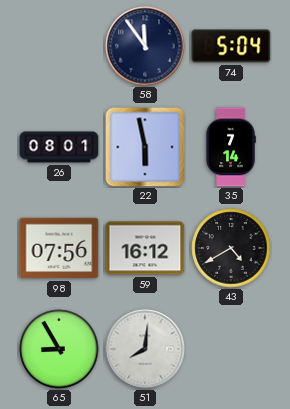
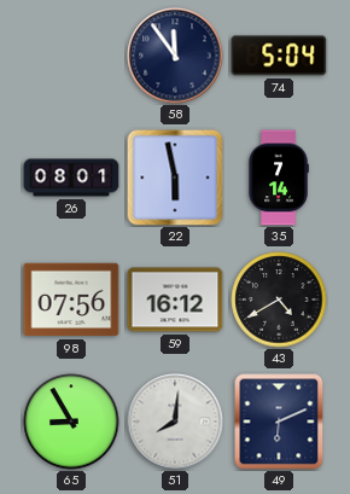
49: none -> 6:11
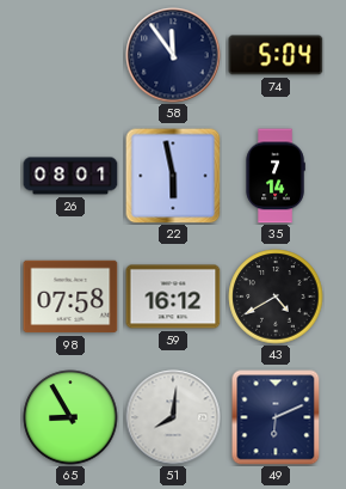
98: 07:56 -> 07:58
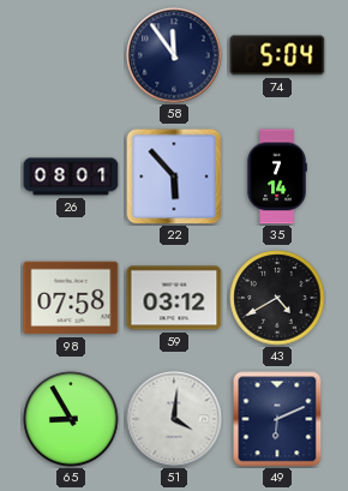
22: 5:58 -> 5:53
59: 16:12 -> 03:12
51: 8:01 -> 4:01
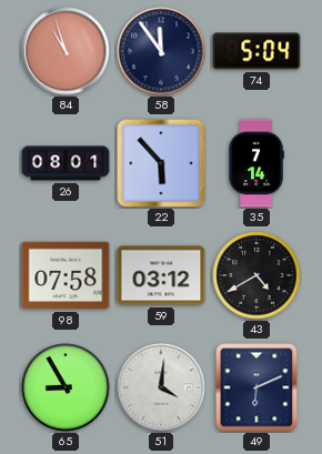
84: none -> 10:57
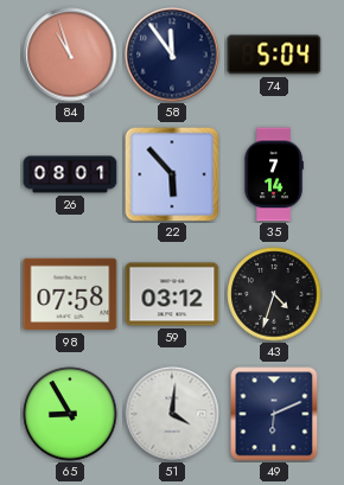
43: 4:40 -> 4:33
